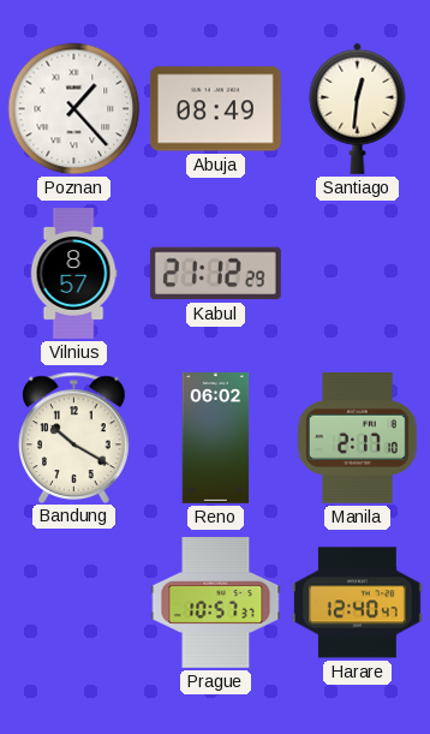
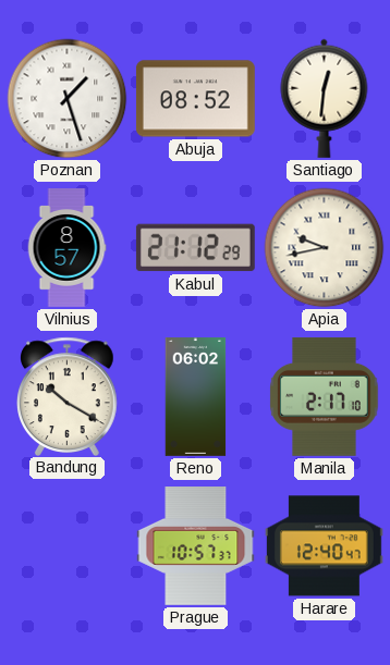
Poznan: 1:23 -> 1:27
Abuja: 08:49 -> 08:52
Apia: none -> 9:43
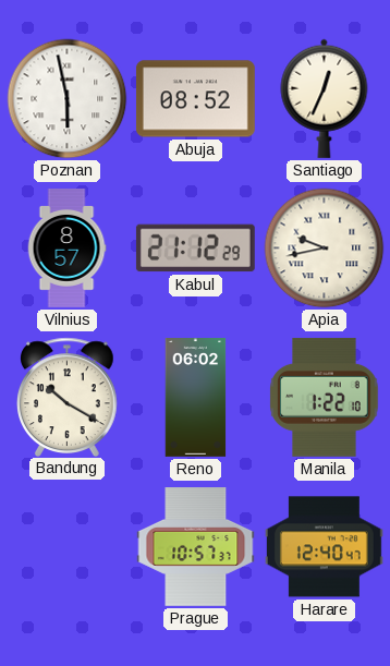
Poznan: 1:27 -> 5:58
Santiago: 12:31 -> 12:34
Manila: 2:17 -> 1:22
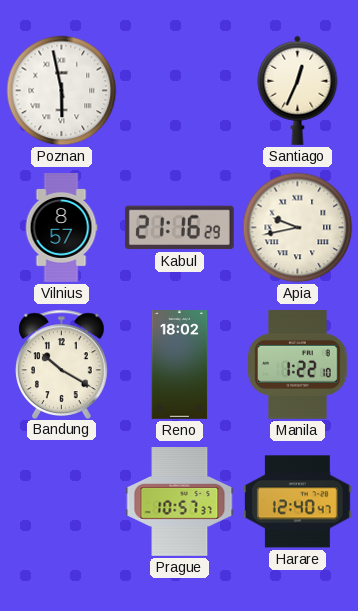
Abuja: 08:52 -> none
Kabul: 21:12 -> 21:16
Reno: 06:02 -> 18:02
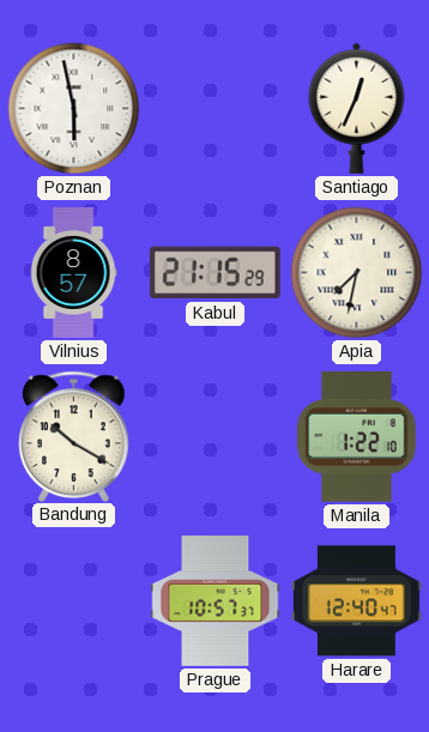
Kabul: 21:16 -> 21:15
Apia: 9:43 -> 7:32
Reno: 18:02 -> none
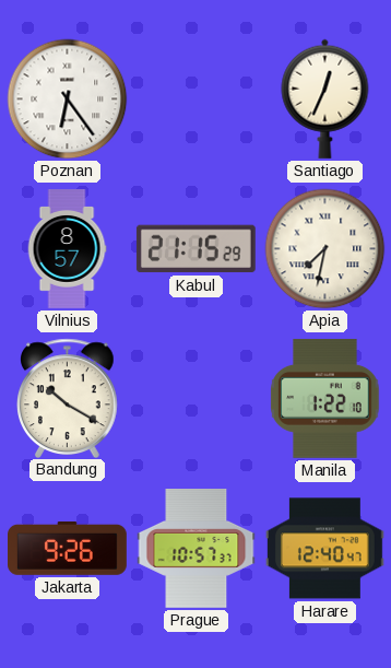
Poznan: 5:58 -> 6:24
Jakarta: none -> 9:26
